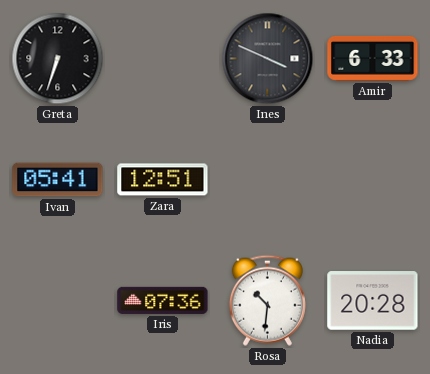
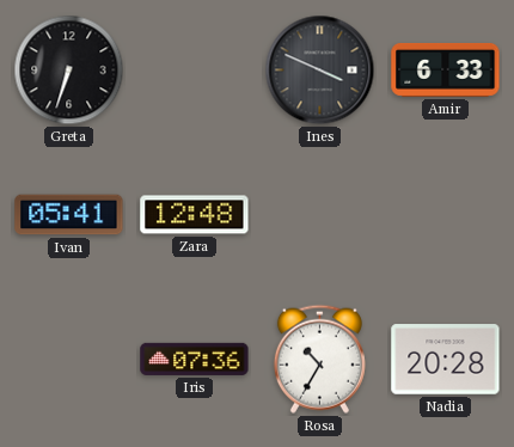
Zara: 12:51 -> 12:48
Rosa: 10:31 -> 10:35
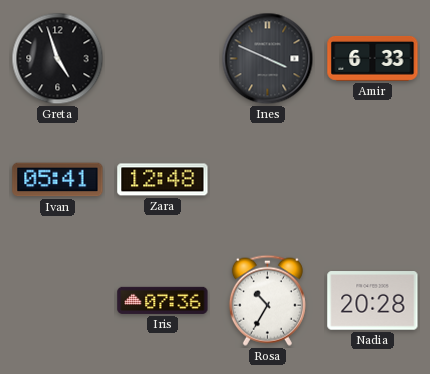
Greta: 6:33 -> 4:57
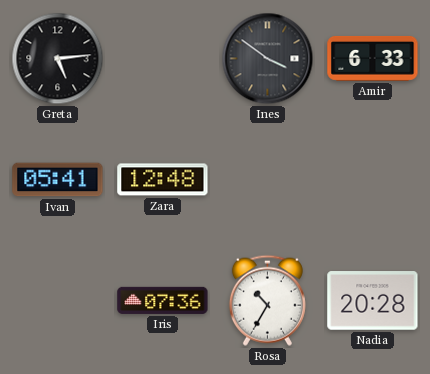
Greta: 4:57 -> 5:14
Ines: 3:49 -> 3:51
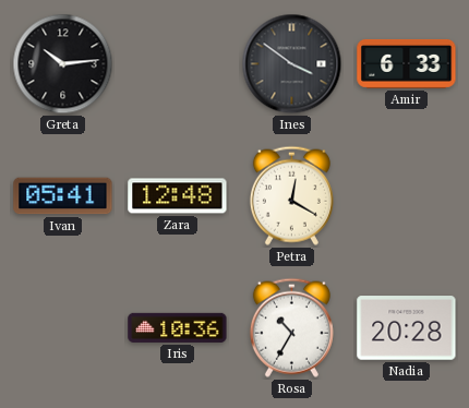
Greta: 5:14 -> 10:14
Petra: none -> 12:20
Iris: 07:36 -> 10:36
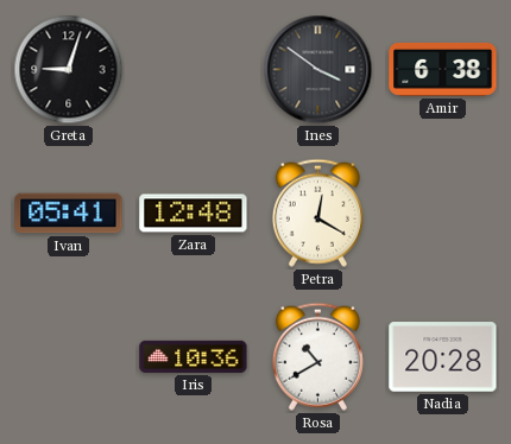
Greta: 10:14 -> 9:03
Amir: 6:33 -> 6:38
Rosa: 10:35 -> 10:40
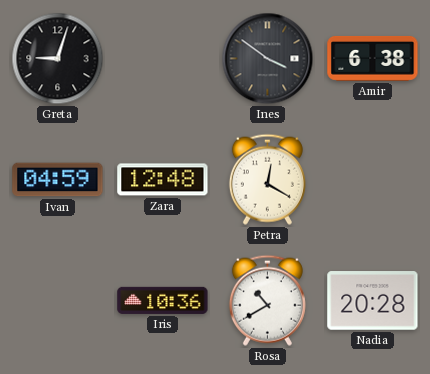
Ivan: 05:41 -> 04:59
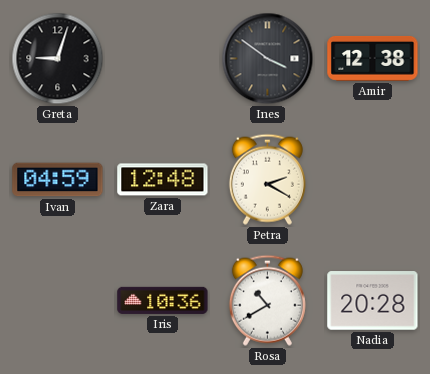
Amir: 6:38 -> 12:38
Petra: 12:20 -> 2:20
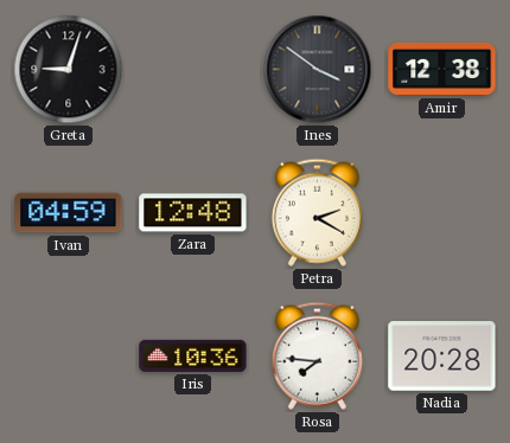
Rosa: 10:40 -> 7:46
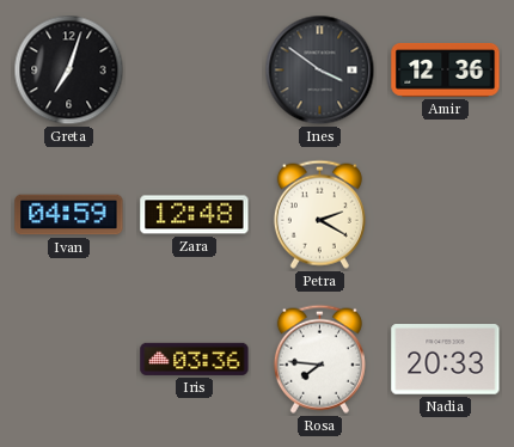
Greta: 9:03 -> 7:03
Amir: 12:38 -> 12:36
Iris: 10:36 -> 03:36
Nadia: 20:28 -> 20:33
